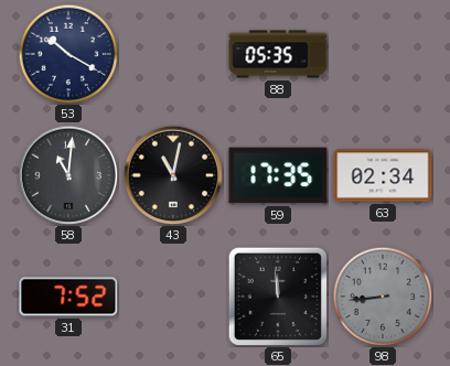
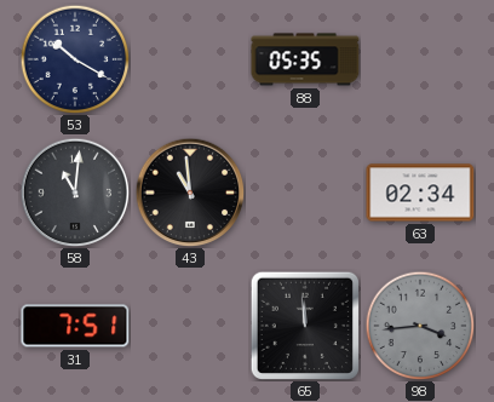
43: 11:02 -> 10:59
59: 17:35 -> none
31: 7:52 -> 7:51
98: 8:44 -> 3:44
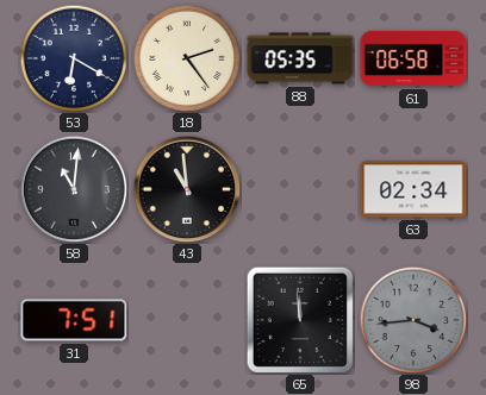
53: 10:20 -> 6:20
18: none -> 2:24
61: none -> 06:58
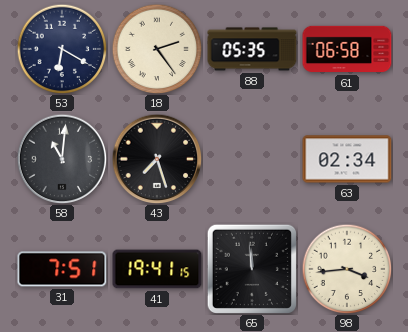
43: 10:59 -> 7:27
41: none -> 19:41
98 dial: grey -> cream
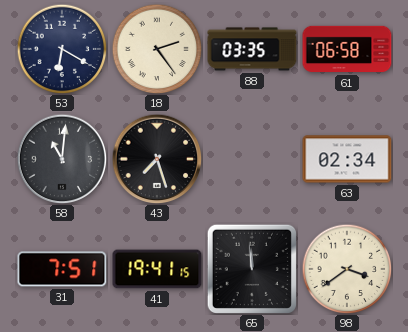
88: 05:35 -> 03:35
98: 3:44 -> 3:39
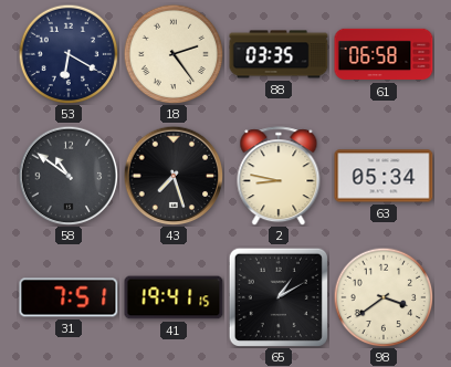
58: 11:01 -> 10:51
2: none -> 8:47
63: 02:34 -> 05:34
65: 11:59 -> 1:10
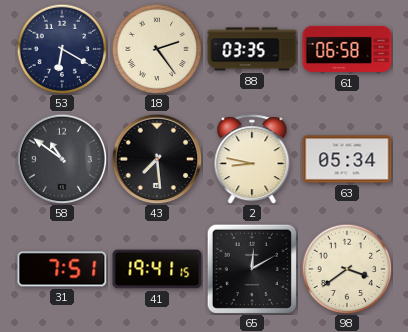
43: 7:27 -> 7:29
65: 1:10 -> 12:10
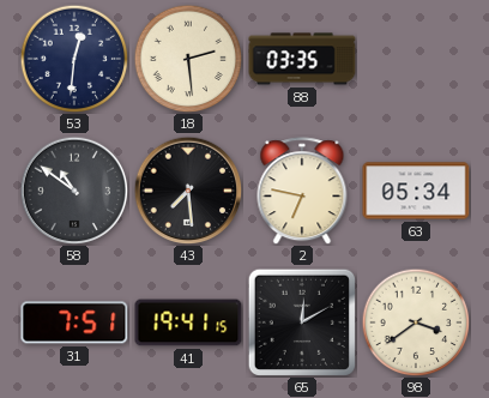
53: 6:20 -> 12:31
18: 2:24 -> 2:29
61: 06:58 -> none
2: 8:47 -> 6:47
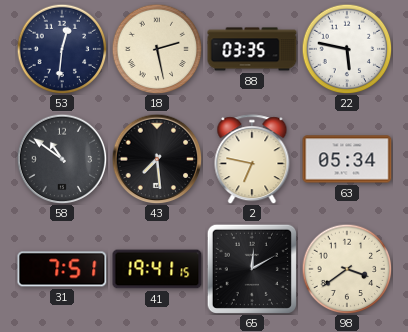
18: 2:29 -> 2:28
22: none -> 5:47
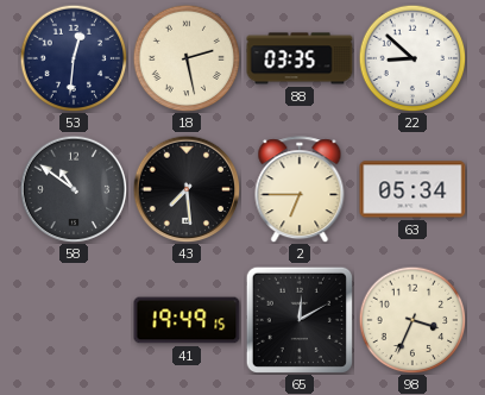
22: 5:47 -> 8:52
2: 6:47 -> 6:45
31: 7:51 -> none
41: 19:41 -> 19:49
98: 3:39 -> 3:34
